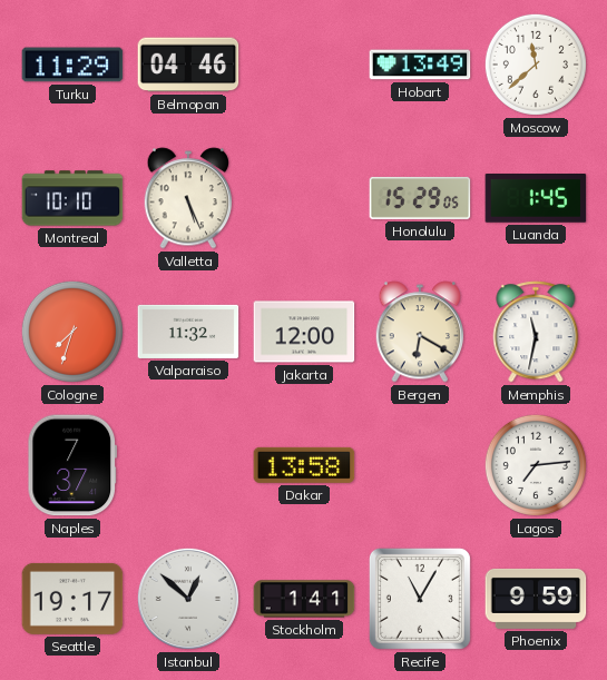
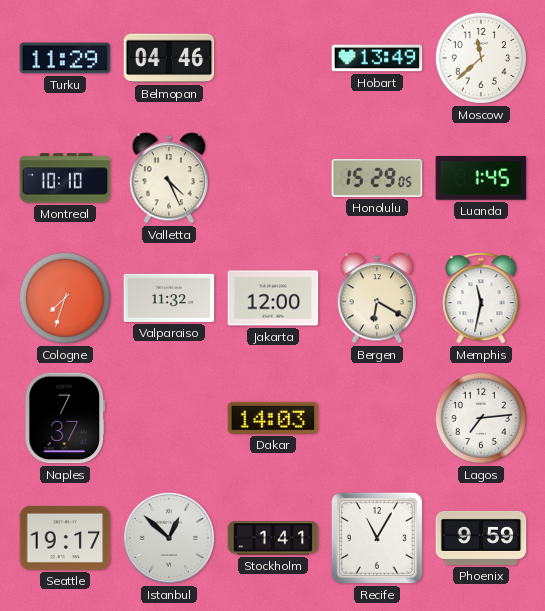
Valletta: 5:26 -> 4:26
Dakar: 13:58 -> 14:03
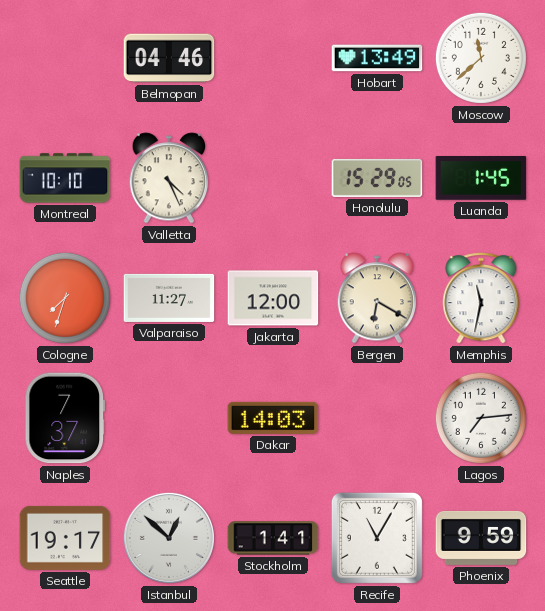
Turku: 11:29 -> none
Valparaiso: 11:32 -> 11:27
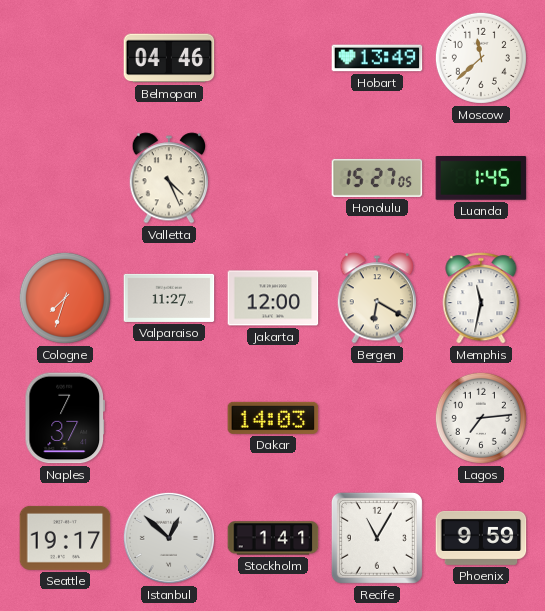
Montreal: 10:10 -> none
Honolulu: 15:29 -> 15:27
